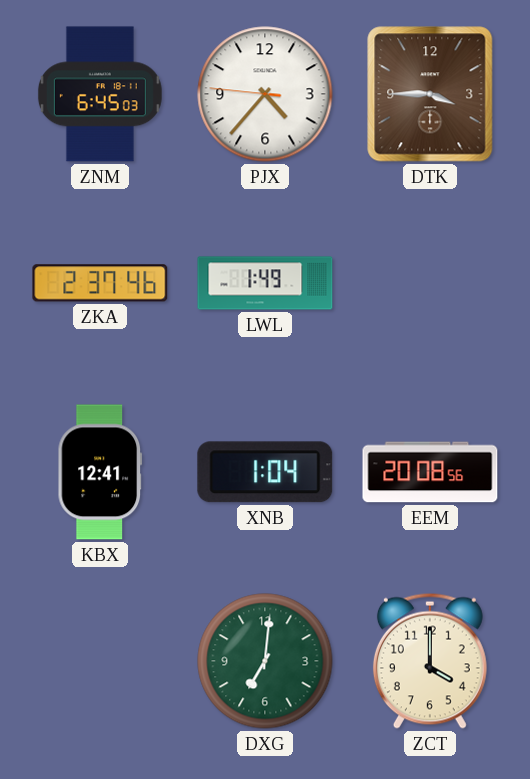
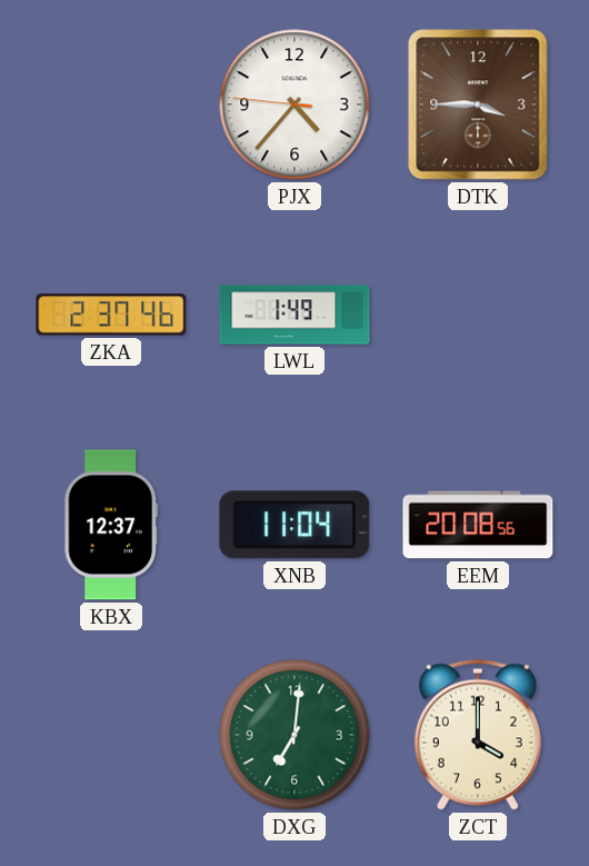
ZNM: 6:45 -> none
KBX: 12:41 -> 12:37
XNB: 1:04 -> 11:04
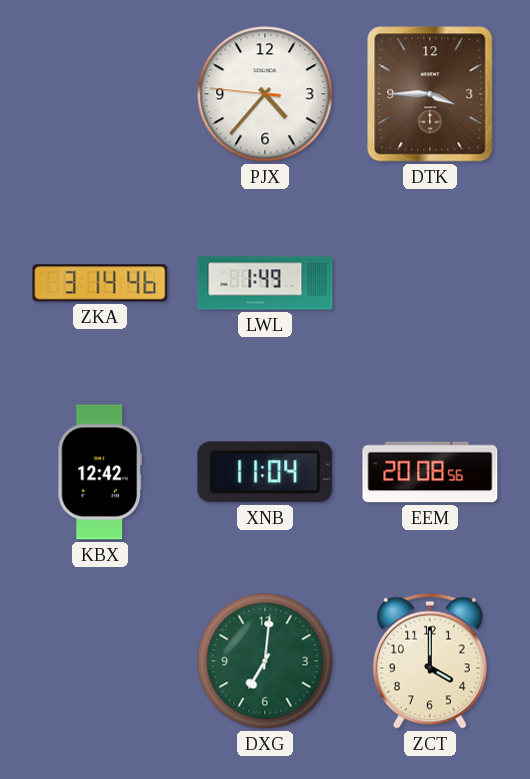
ZKA: 2:37 -> 3:14
KBX: 12:37 -> 12:42
